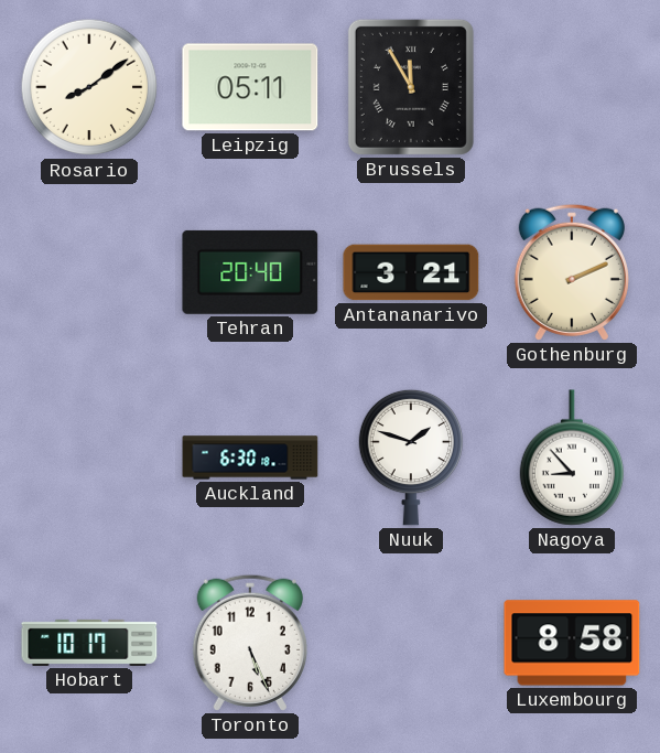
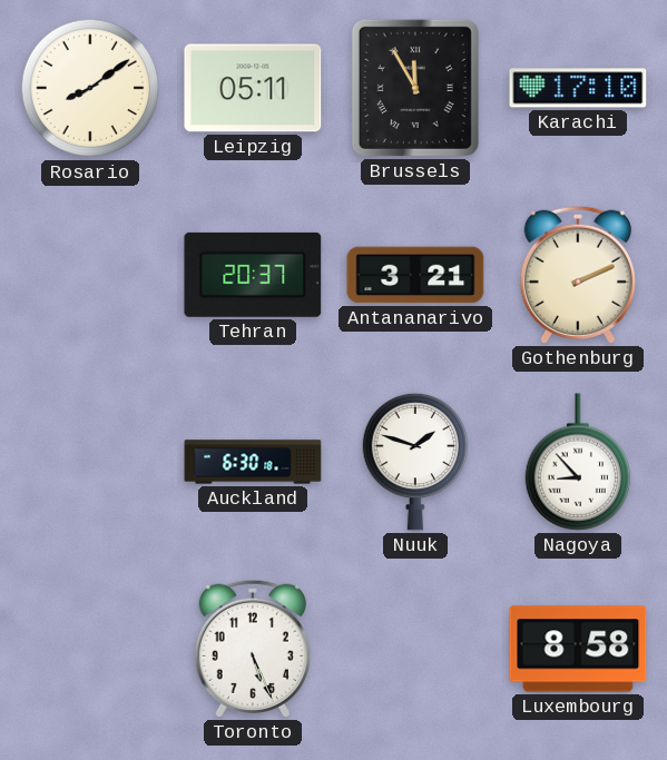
Karachi: none -> 17:10
Tehran: 20:40 -> 20:37
Hobart: 10:17 -> none
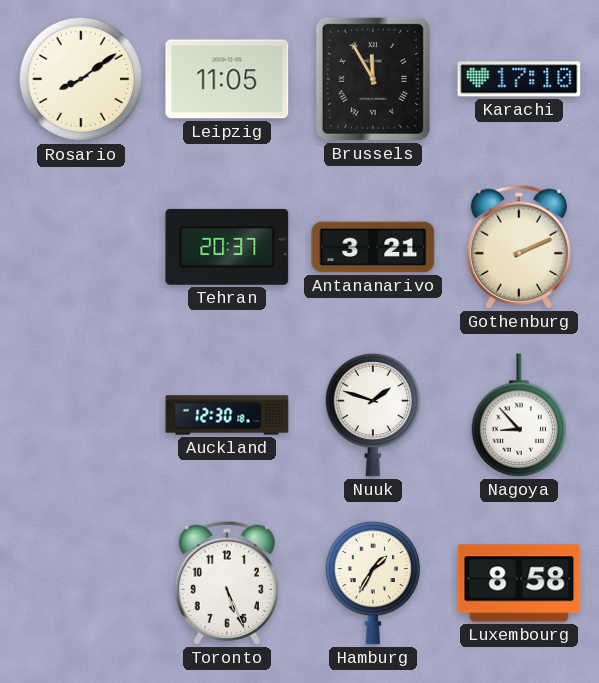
Leipzig: 05:11 -> 11:05
Auckland: 6:30 -> 12:30
Hamburg: none -> 1:35
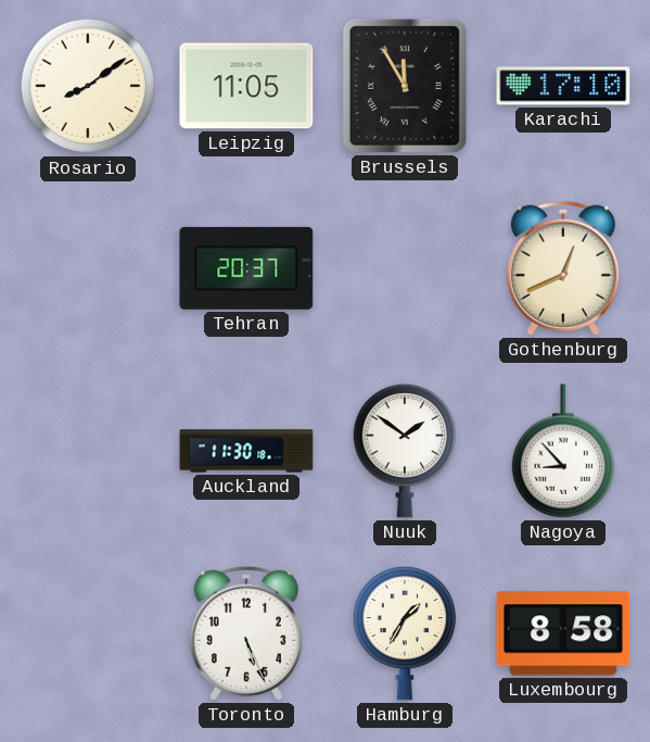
Antananarivo: 3:21 -> none
Gothenburg: 2:11 -> 12:41
Auckland: 12:30 -> 11:30
Nuuk: 1:48 -> 1:51
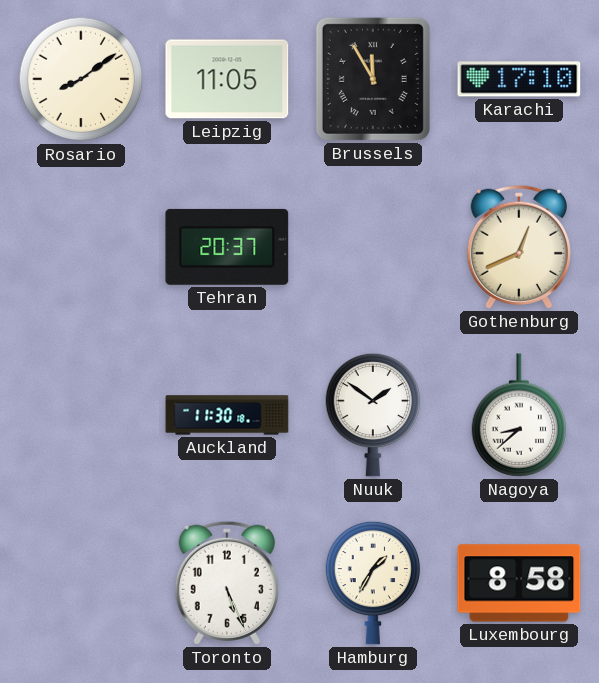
Nagoya: 8:53 -> 8:38
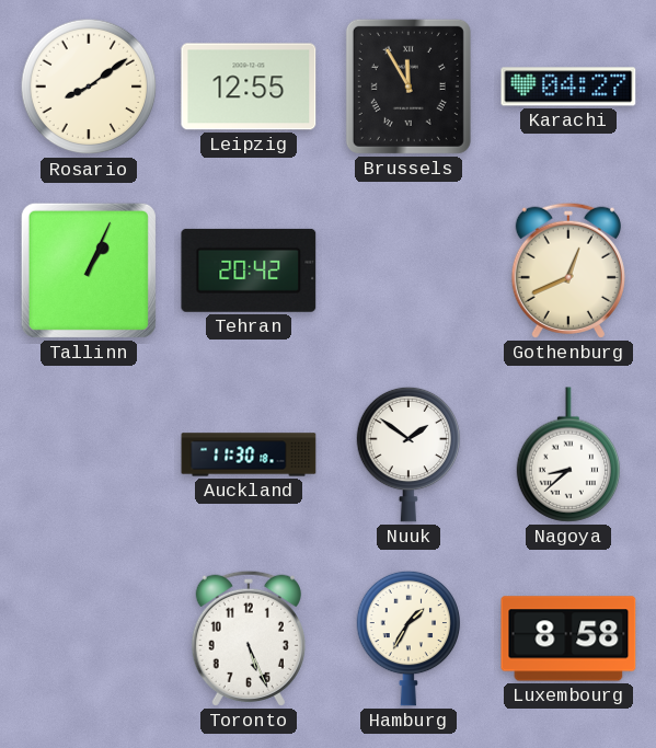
Leipzig: 11:05 -> 12:55
Karachi: 17:10 -> 04:27
Tallinn: none -> 1:04
Tehran: 20:37 -> 20:42
